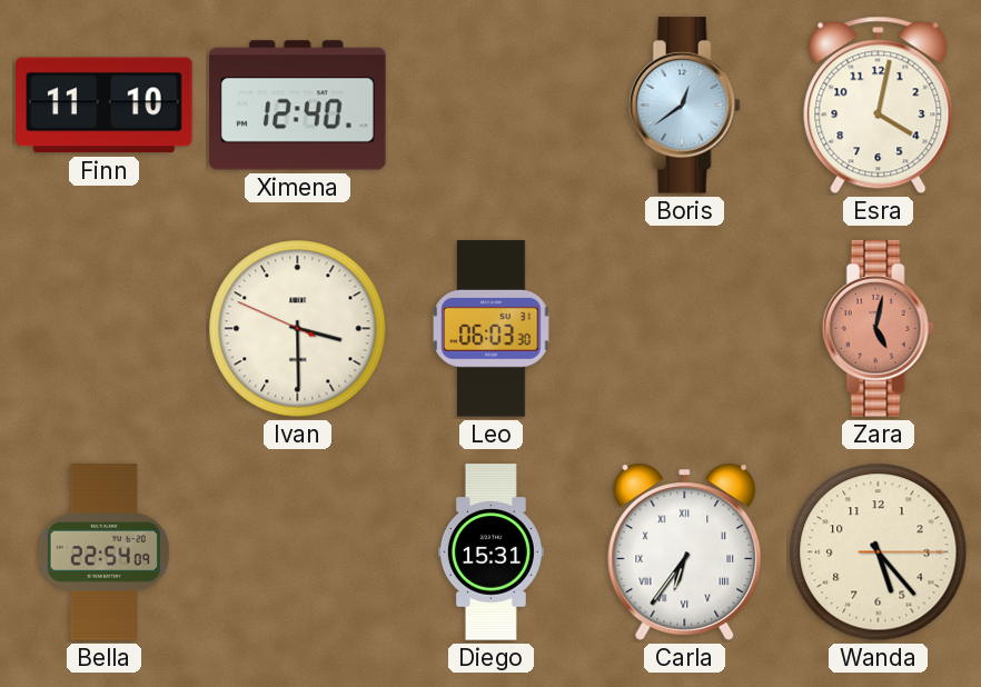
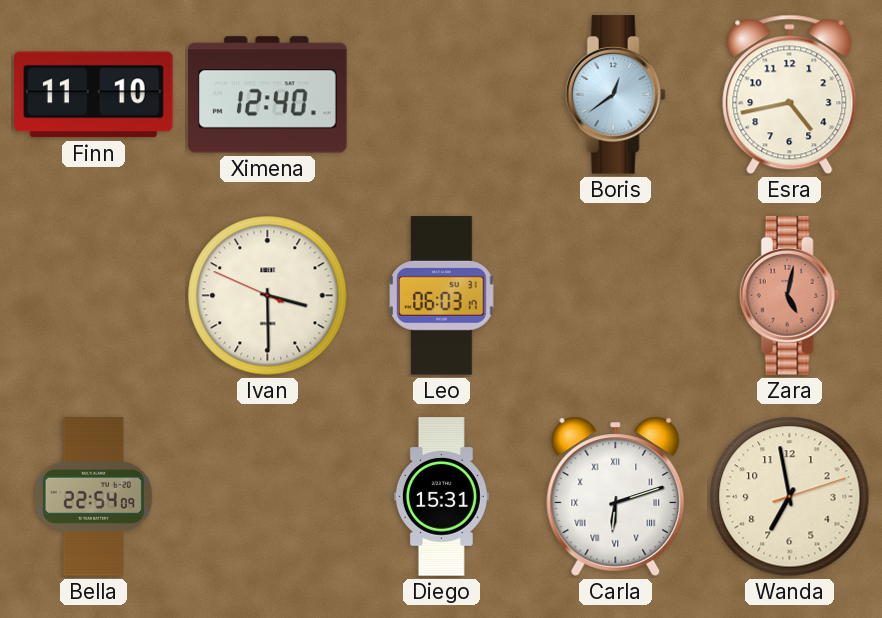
Esra: 4:02 -> 4:43
Leo: 06:03:30 -> 06:03:17
Carla: 6:36 -> 6:12
Wanda: 5:23 -> 6:58
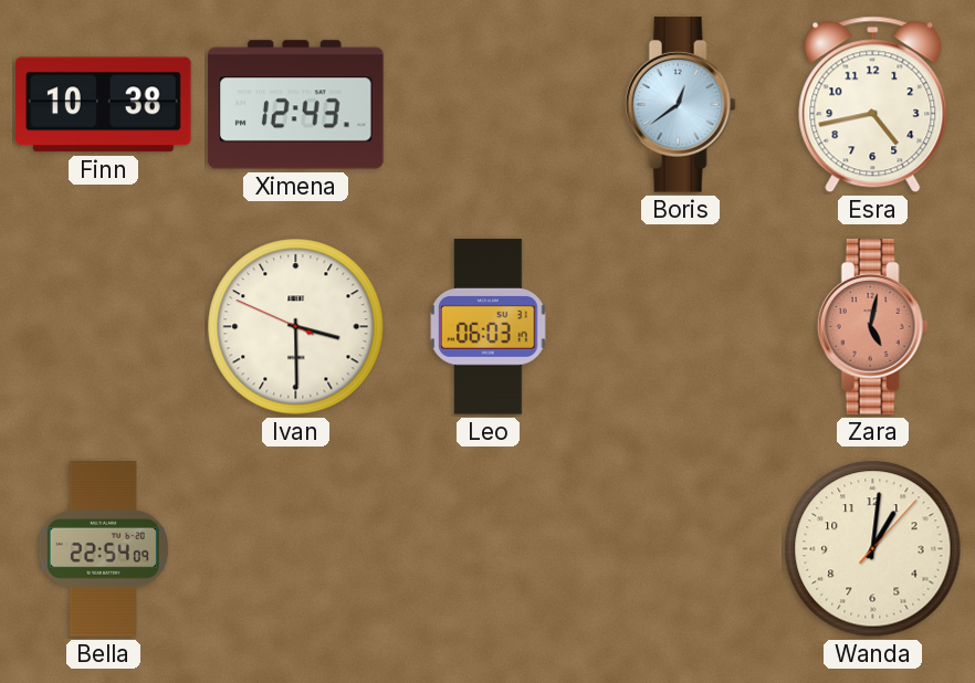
Finn: 11:10 -> 10:38
Ximena: 12:40 -> 12:43
Diego: 15:31 -> none
Carla: 6:12 -> none
Wanda: 6:58 -> 1:01
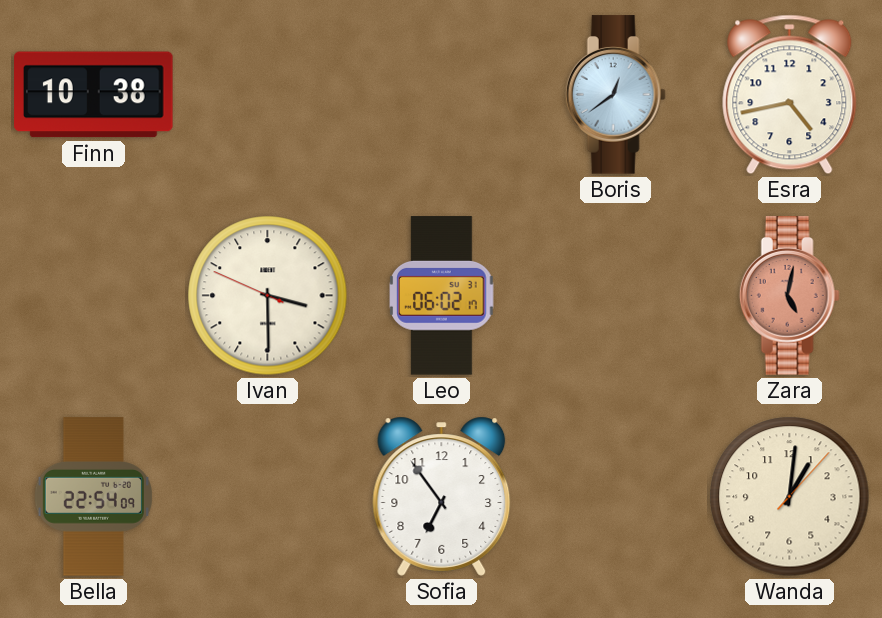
Ximena: 12:43 -> none
Leo: 06:03 -> 06:02
Sofia: none -> 6:54
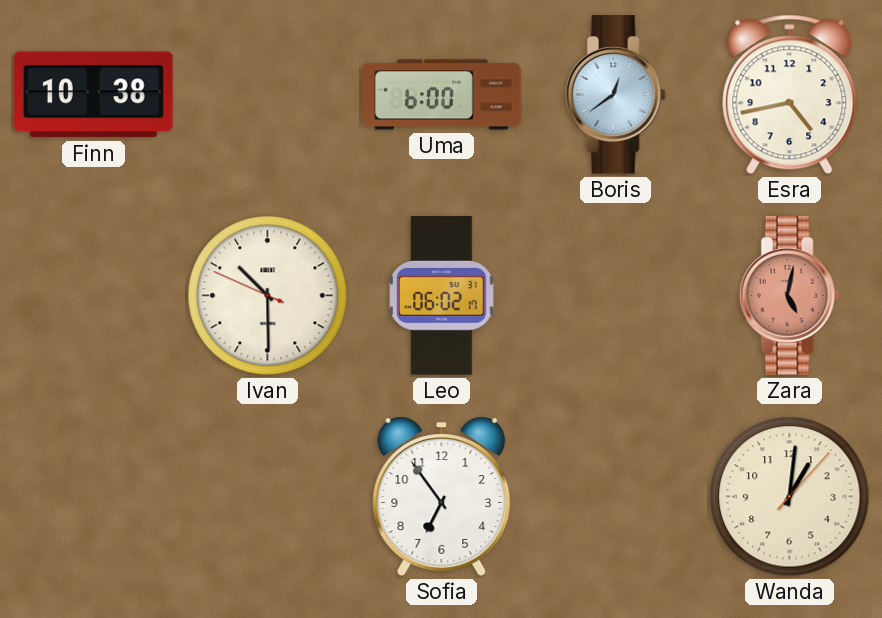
Uma: none -> 6:00
Ivan: 3:29 -> 10:29
Bella: 22:54 -> none
